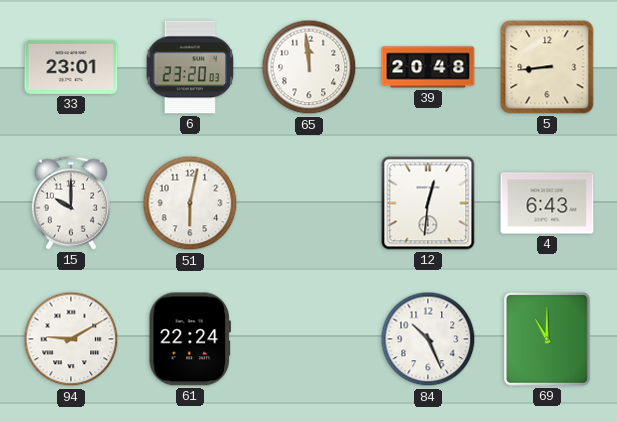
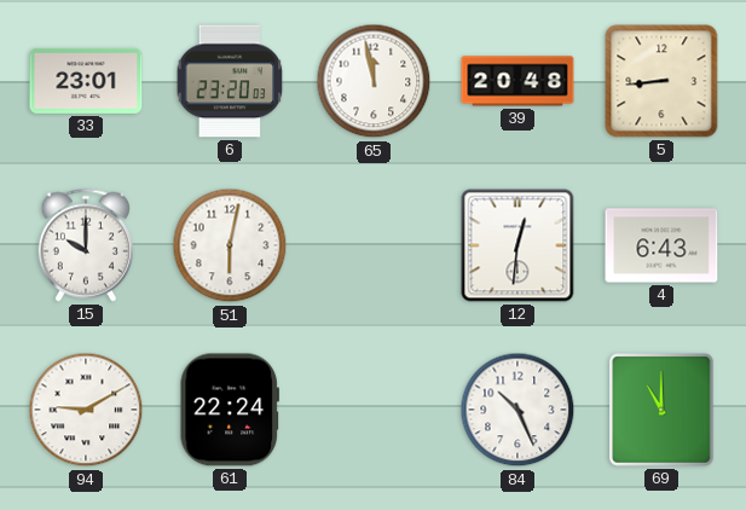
65: 11:59 -> 11:58
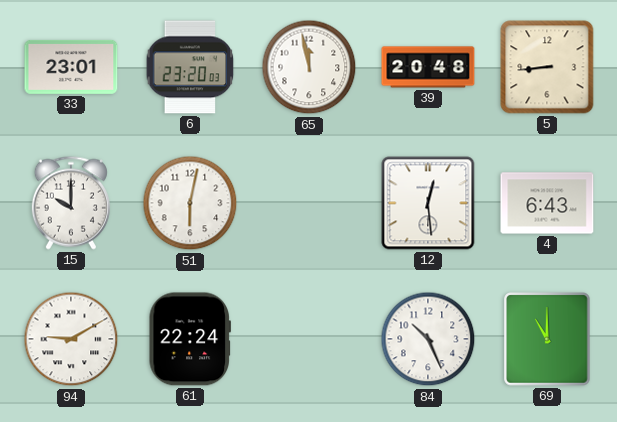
12: 12:31 -> 12:29
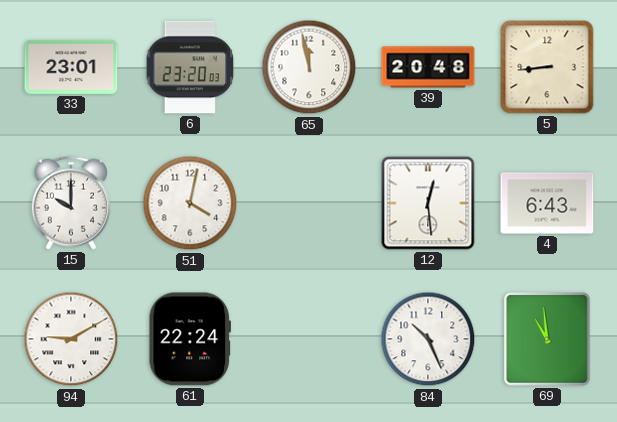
51: 6:02 -> 4:02
69: 11:00 -> 10:59
